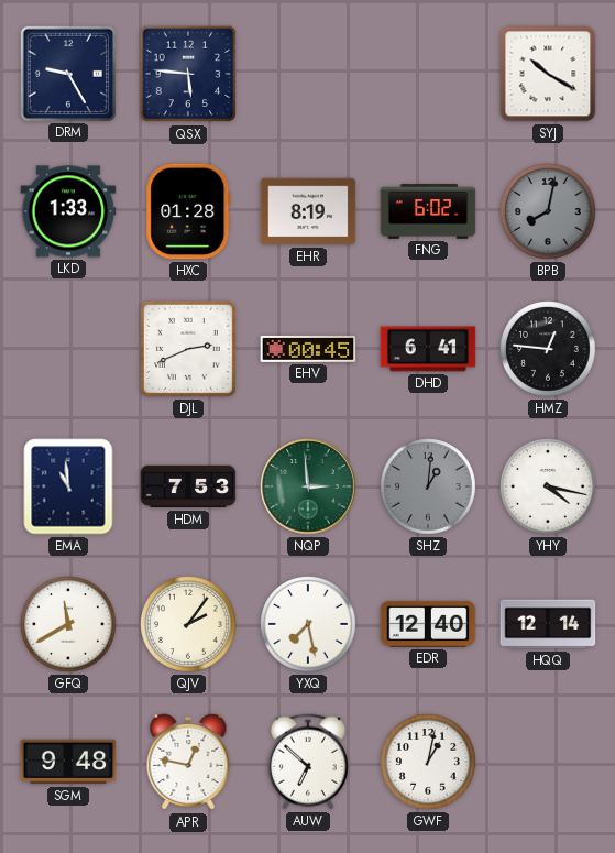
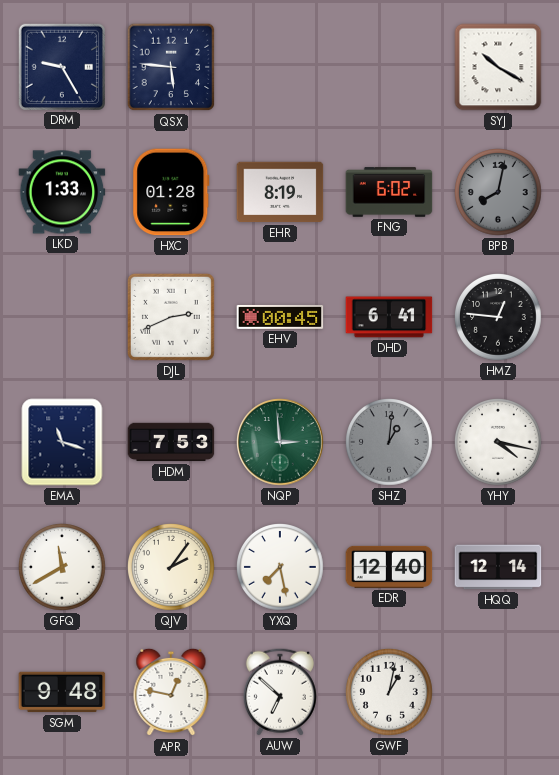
EMA: 10:59 -> 11:18
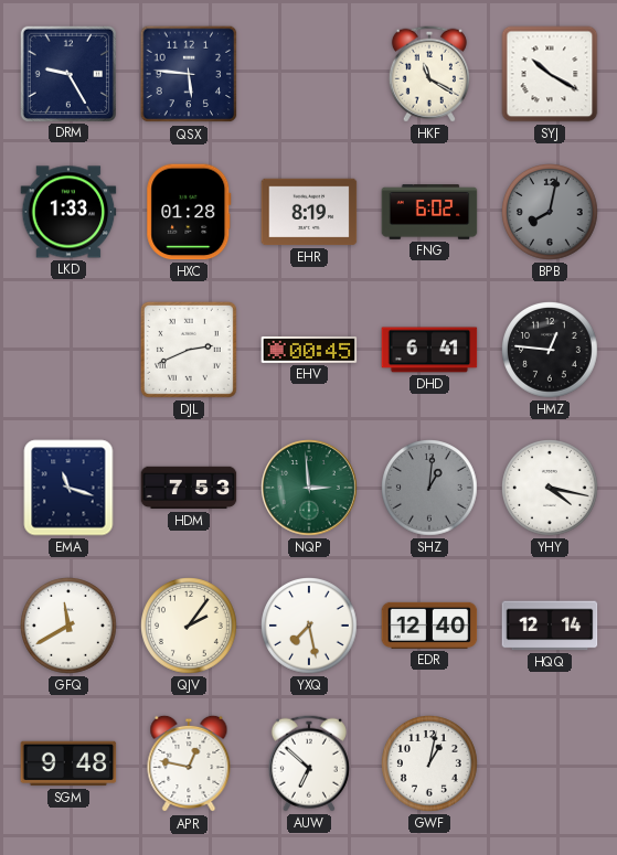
HKF: none -> 11:20
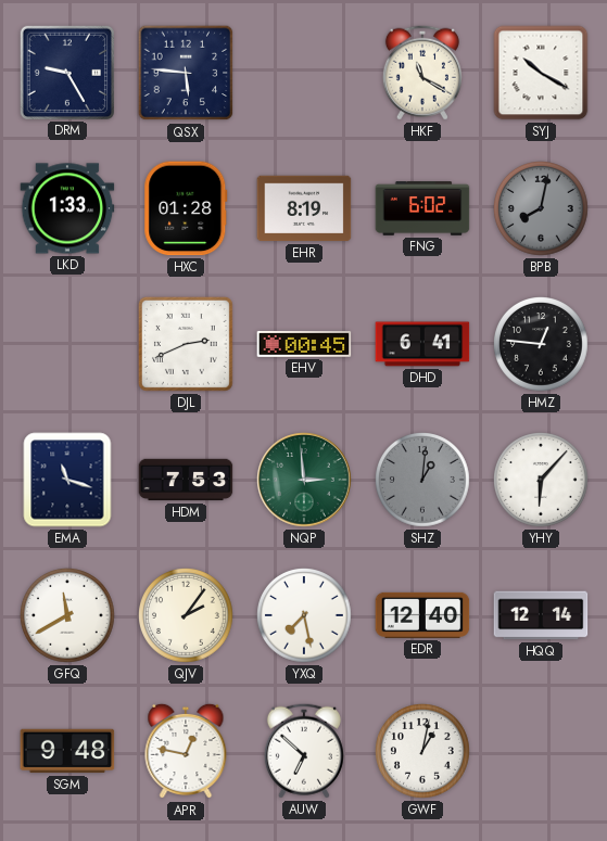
YHY: 4:17 -> 6:07
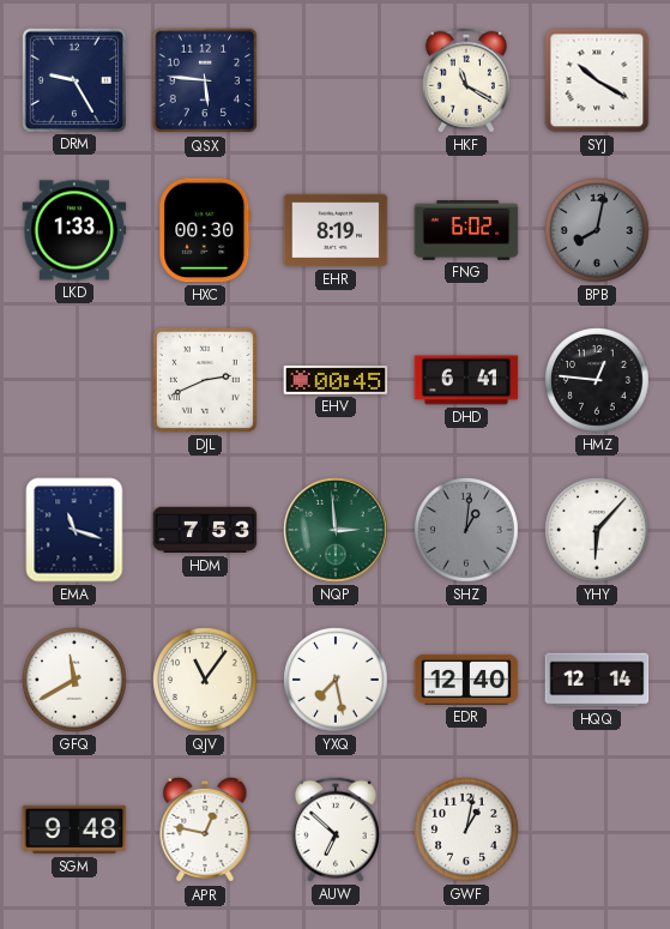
HXC: 01:28 -> 00:30
QJV: 2:06 -> 11:06
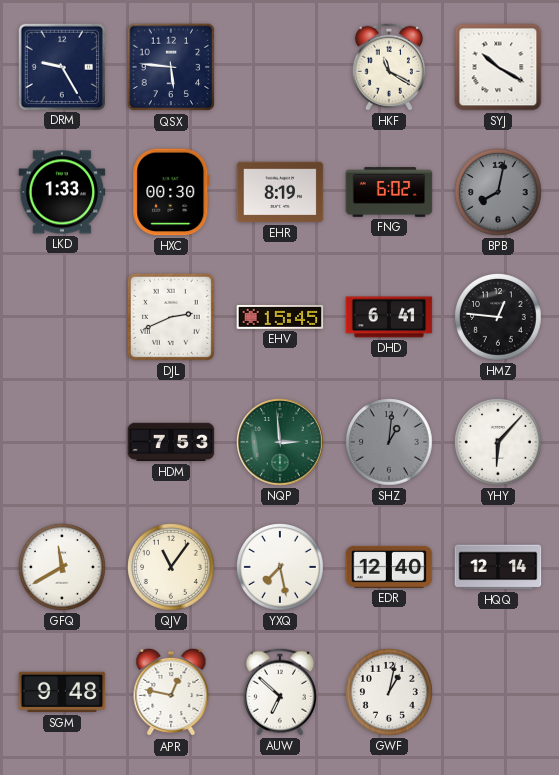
EHV: 00:45 -> 15:45
EMA: 11:18 -> none
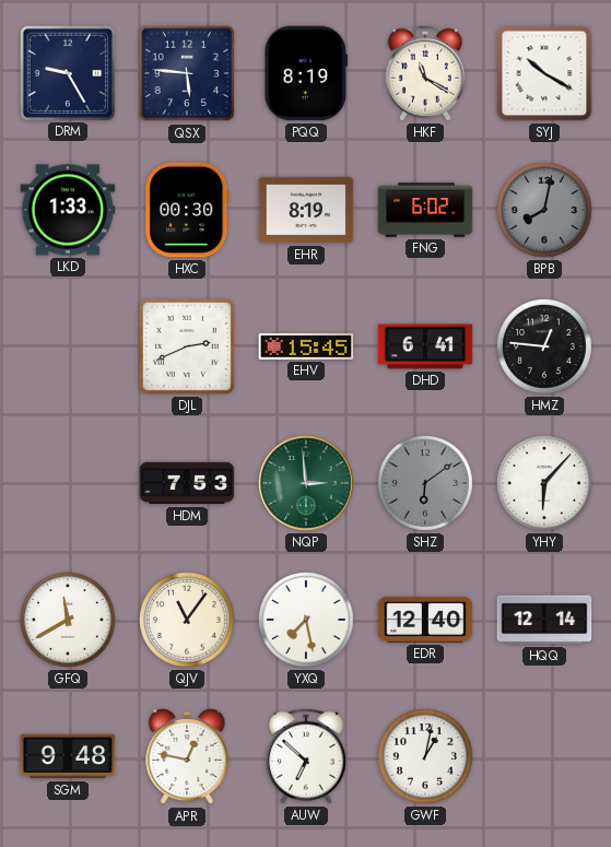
PQQ: none -> 8:19
SHZ: 1:01 -> 6:09
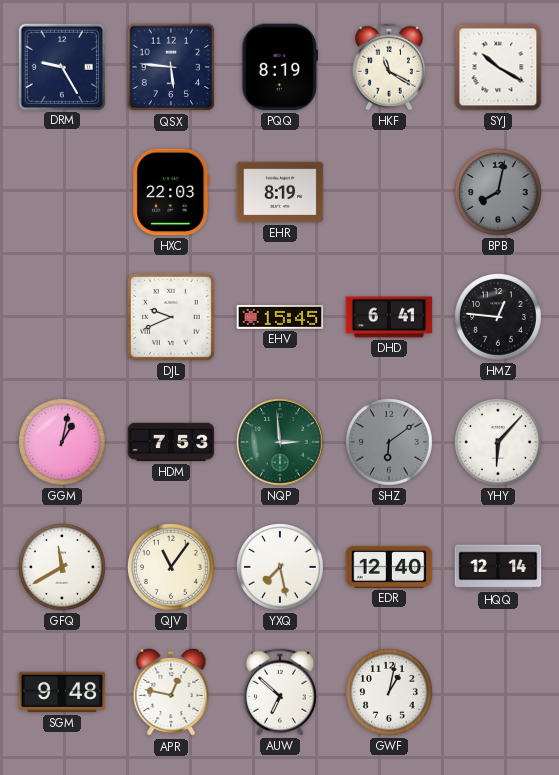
LKD: 1:33 -> none
HXC: 00:30 -> 22:03
FNG: 6:02 -> none
DJL: 2:41 -> 9:41
GGM: none -> 1:02
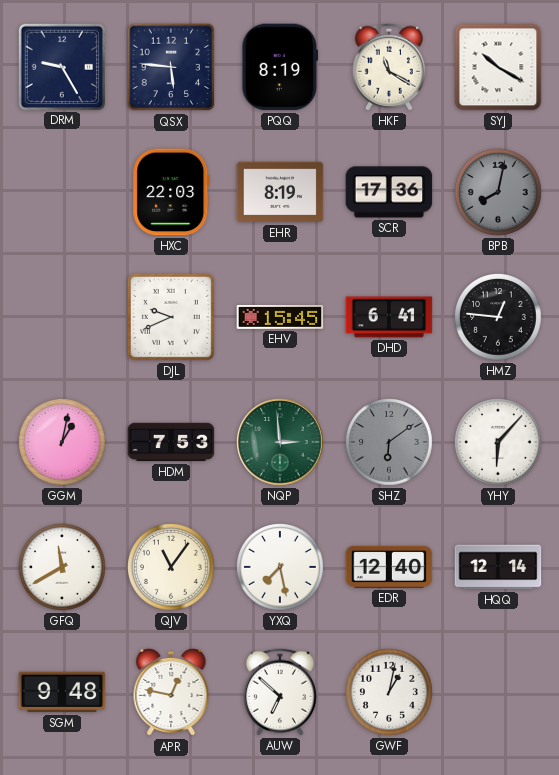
SCR: none -> 17:36
